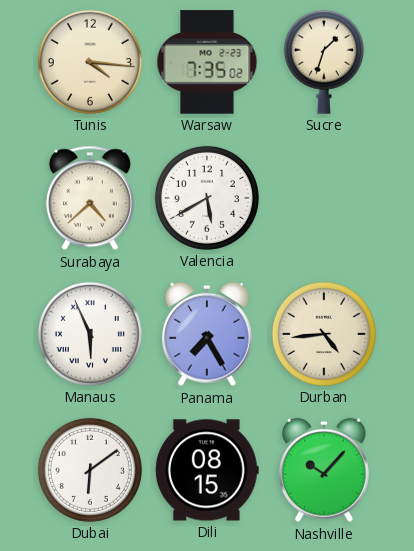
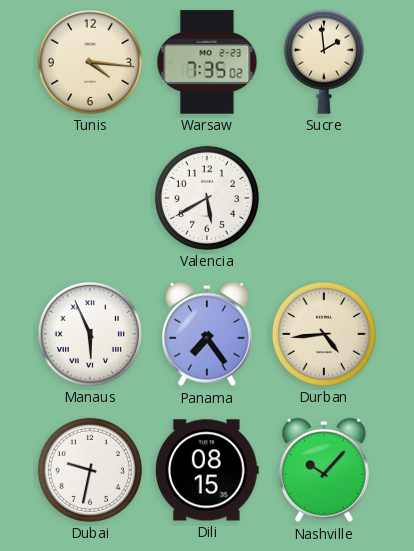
Sucre: 1:33 -> 1:59
Surabaya: 4:38 -> none
Panama: 7:25 -> 7:24
Dubai: 6:09 -> 9:32
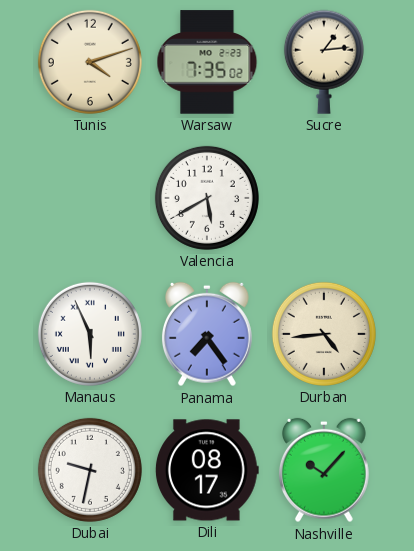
Tunis: 4:16 -> 4:12
Sucre: 1:59 -> 1:14
Dili: 08:15 -> 08:17
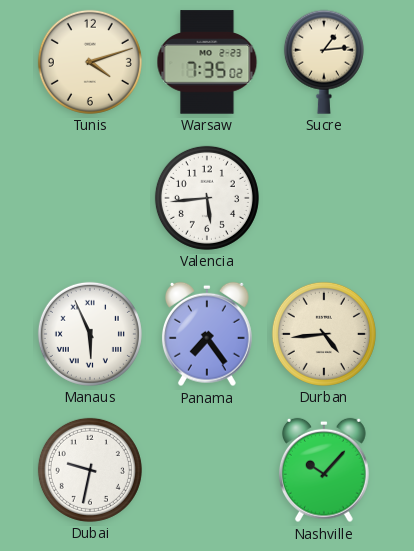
Valencia: 5:40 -> 5:44
Dili: 08:17 -> none
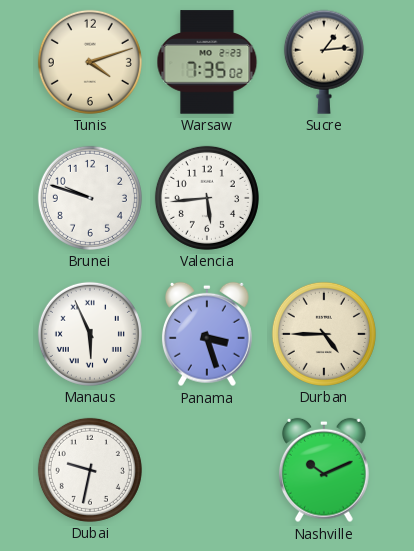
Brunei: none -> 9:48
Panama: 7:24 -> 3:27
Durban: 4:44 -> 4:45
Nashville: 10:07 -> 10:11
